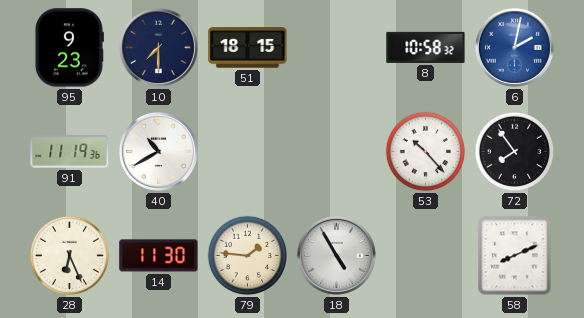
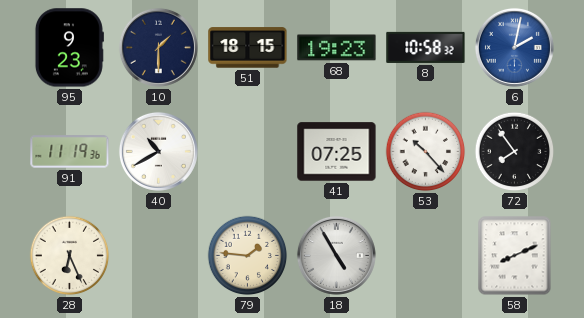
10: 7:30 -> 1:30
68: none -> 19:23
41: none -> 07:25
14: 11:30 -> none
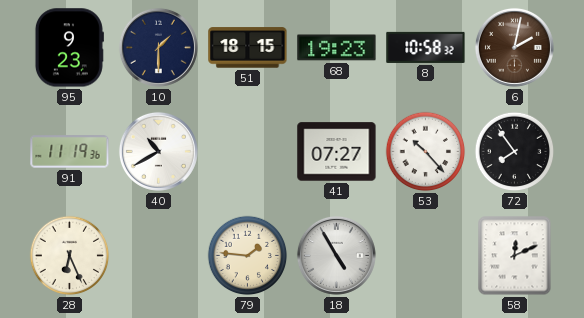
6 dial: blue -> brown
41: 07:25 -> 07:27
58: 8:11 -> 12:11
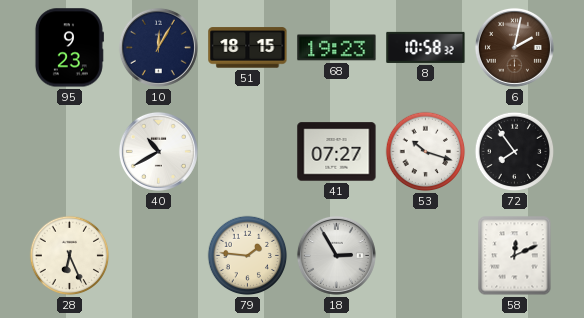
10: 1:30 -> 12:05
91: 11:19 -> none
53: 10:23 -> 10:18
18: 4:55 -> 2:55
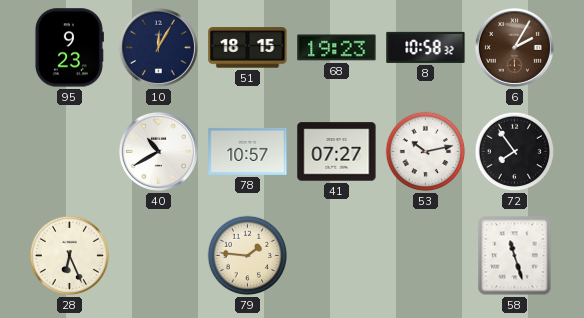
6: 2:02 -> 2:05
78: none -> 10:57
53: 10:18 -> 10:13
18: 2:55 -> none
58: 12:11 -> 11:27
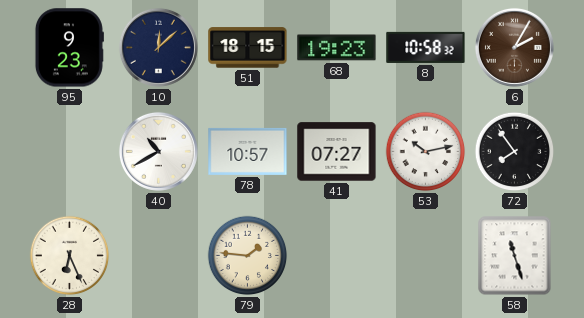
10: 12:05 -> 12:08
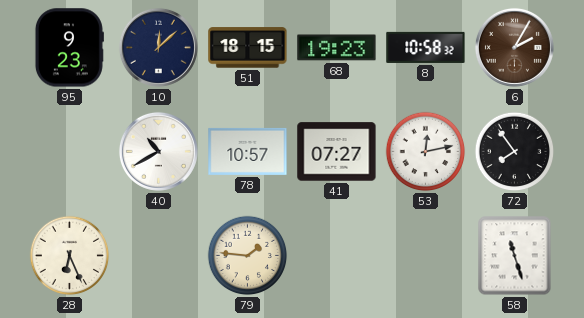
53: 10:13 -> 12:13
